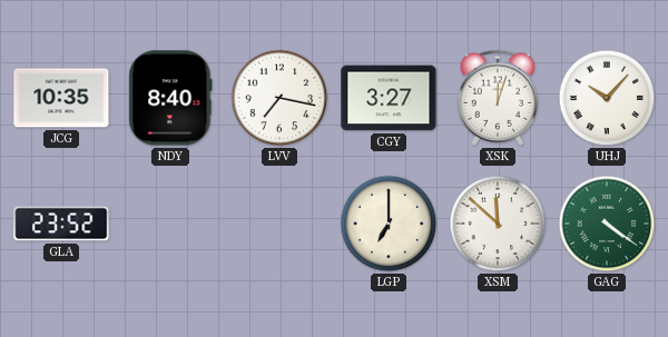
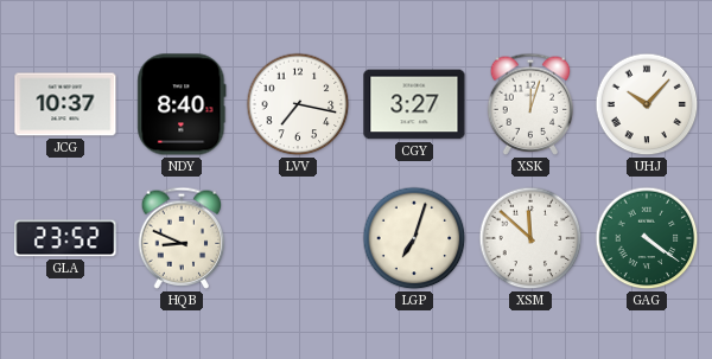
JCG: 10:35 -> 10:37
HQB: none -> 8:49
LGP: 7:00 -> 7:03
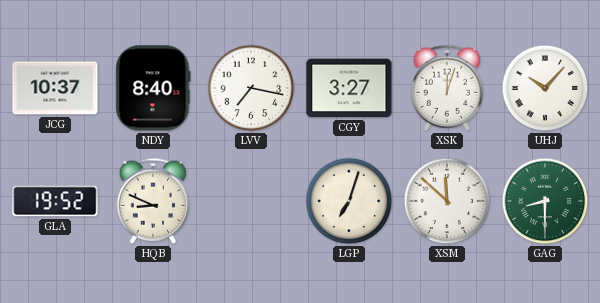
GLA: 23:52 -> 19:52
GAG: 4:21 -> 8:30
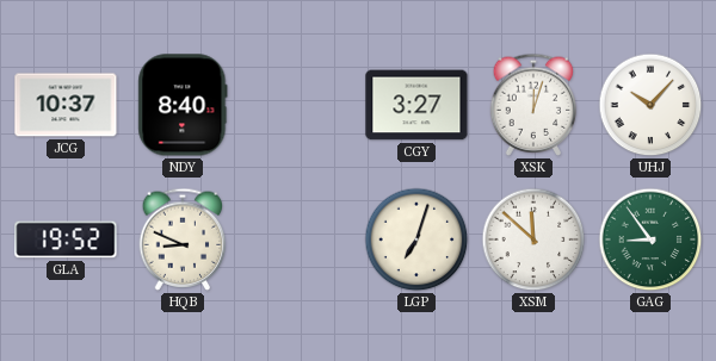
LVV: 7:17 -> none
GAG: 8:30 -> 8:54
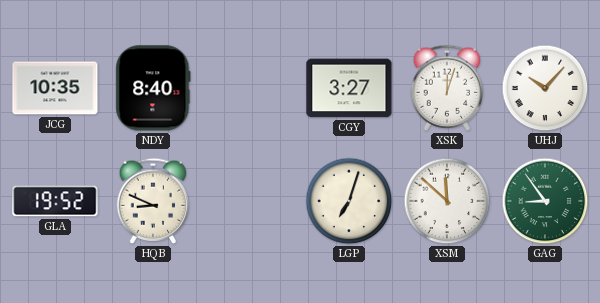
JCG: 10:37 -> 10:35
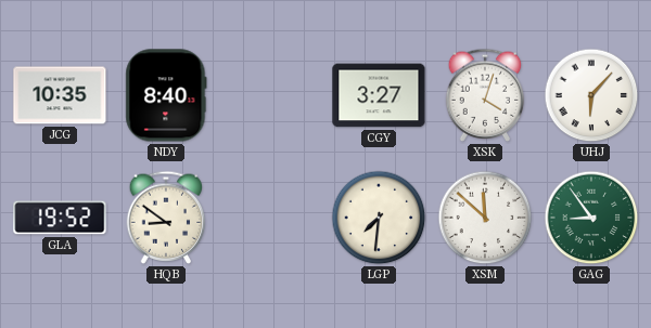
XSK: 12:03 -> 4:03
UHJ: 10:07 -> 6:07
HQB: 8:49 -> 8:51
LGP: 7:03 -> 7:31
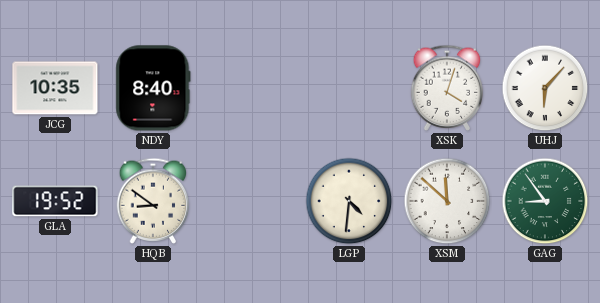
CGY: 3:27 -> none
LGP: 7:31 -> 4:31
